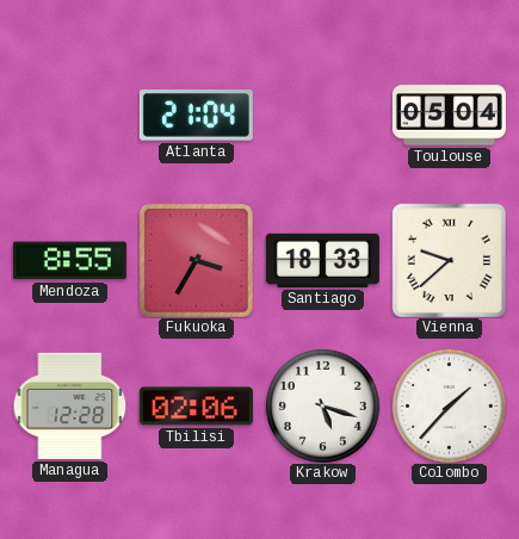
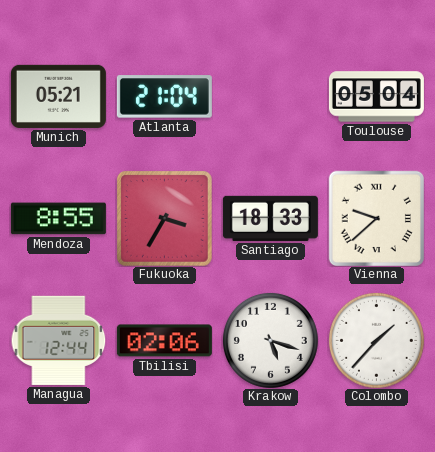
Munich: none -> 05:21
Managua: 12:28 -> 12:44
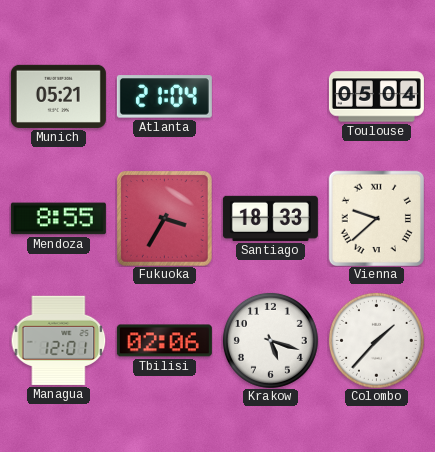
Managua: 12:44 -> 12:01
